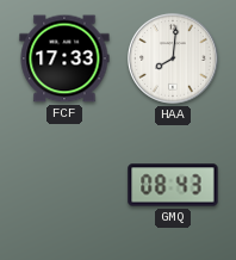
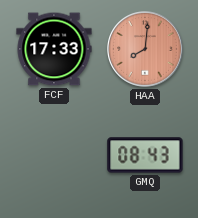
HAA dial: white -> salmon
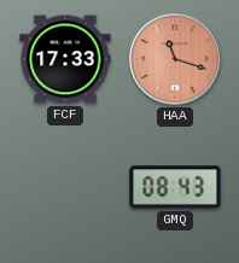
HAA: 8:01 -> 11:18
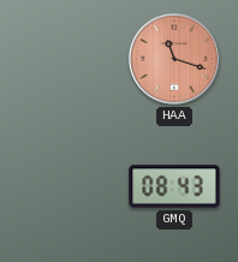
FCF: 17:33 -> none
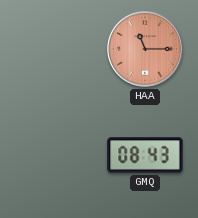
HAA: 11:18 -> 11:15
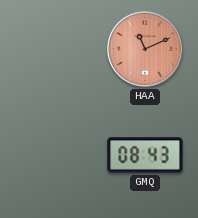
HAA: 11:15 -> 11:11
